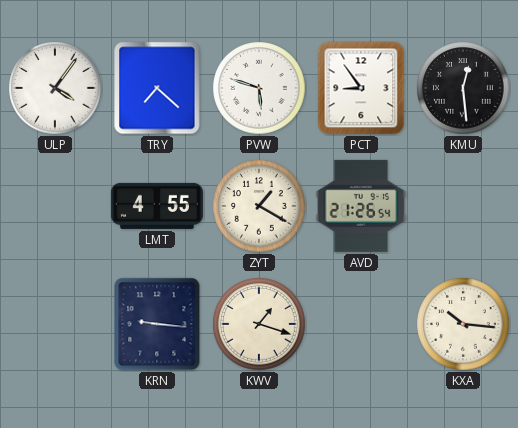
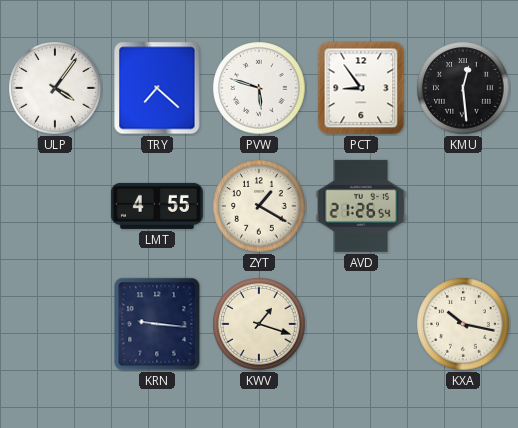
KXA: 10:16 -> 10:17
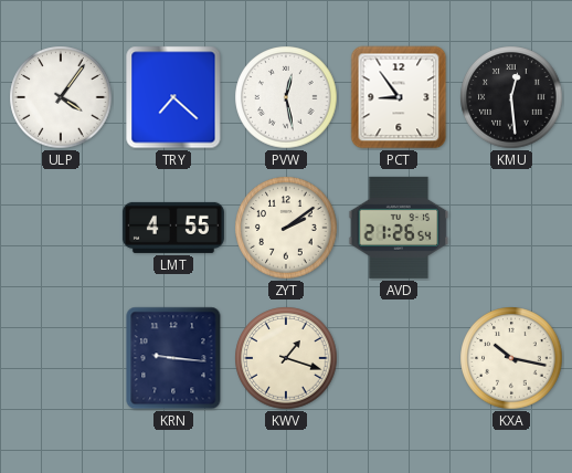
PVW: 5:48 -> 12:28
ZYT: 1:20 -> 2:09
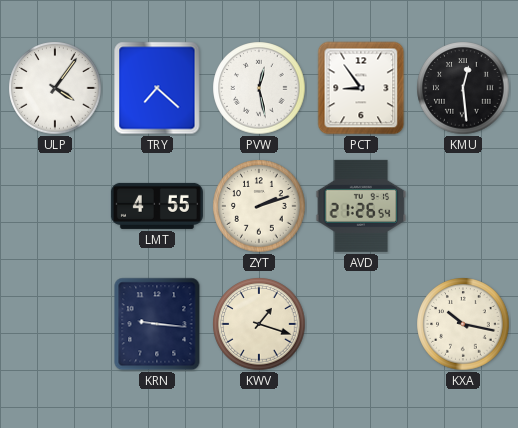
ZYT: 2:09 -> 2:12
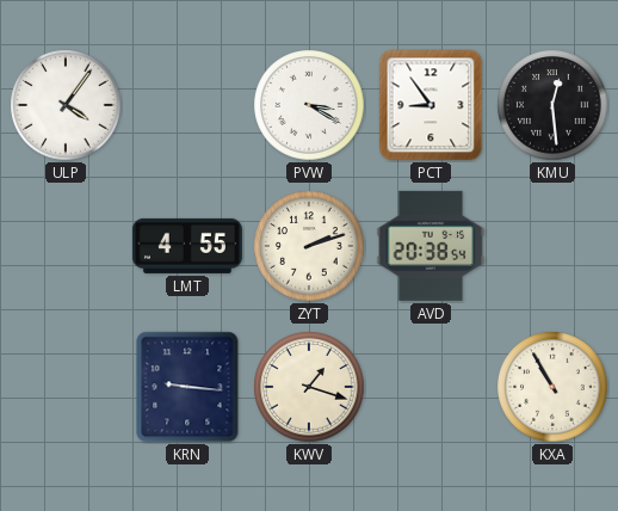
TRY: 7:22 -> none
PVW: 12:28 -> 3:20
AVD: 21:26 -> 20:38
KXA: 10:17 -> 10:55
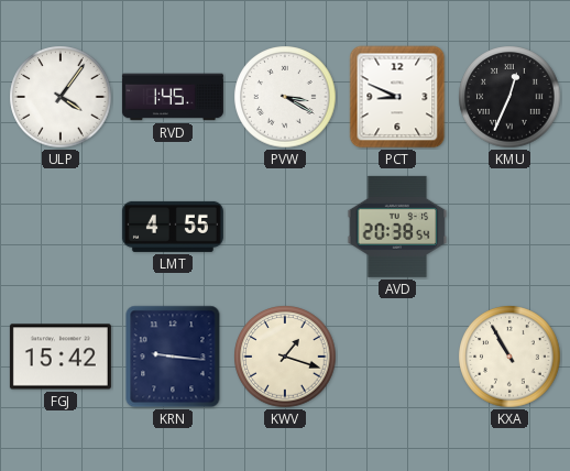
RVD: none -> 1:45
PCT: 8:54 -> 8:49
KMU: 12:29 -> 12:34
ZYT: 2:12 -> none
FGJ: none -> 15:42
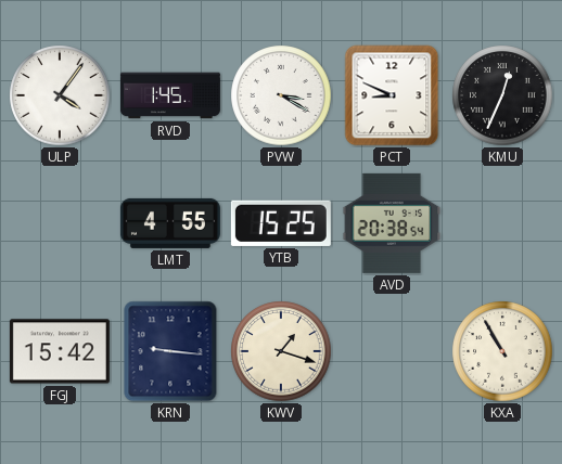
YTB: none -> 15:25
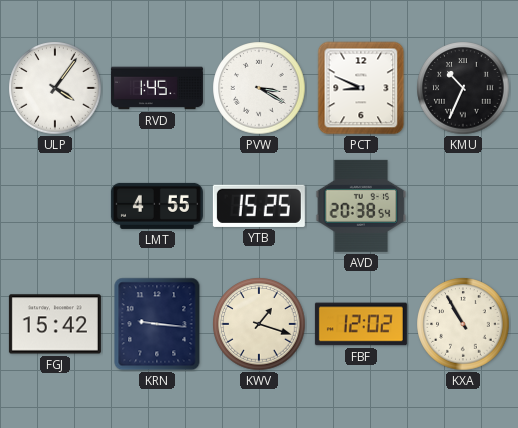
KMU: 12:34 -> 10:34
FBF: none -> 12:02
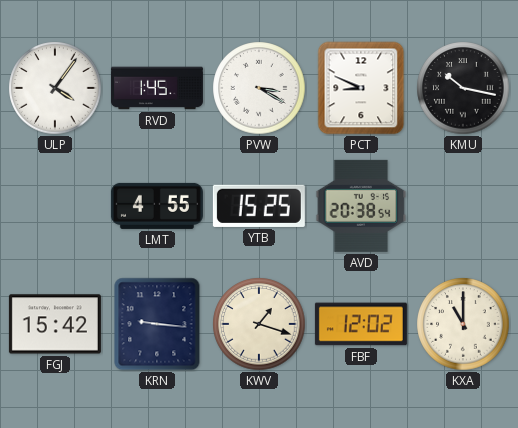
KMU: 10:34 -> 10:17
KXA: 10:55 -> 11:00
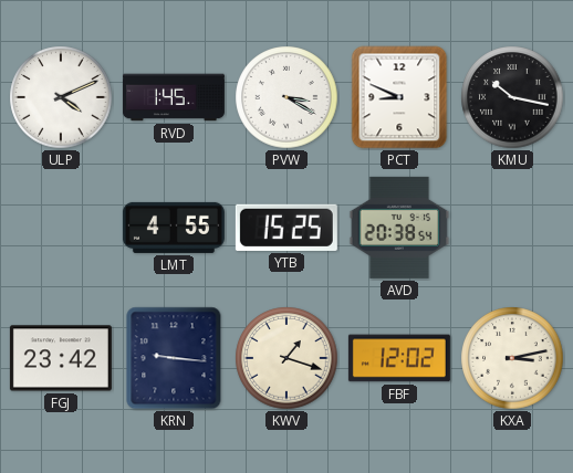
ULP: 4:06 -> 4:11
FGJ: 15:42 -> 23:42
KXA: 11:00 -> 3:13
